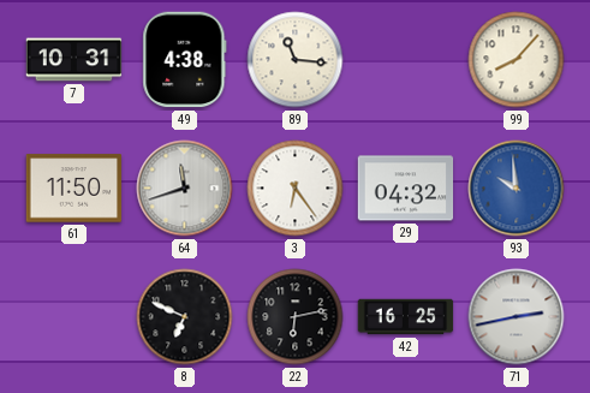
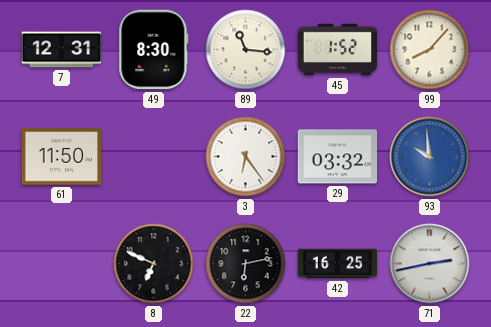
7: 10:31 -> 12:31
49: 4:38 -> 8:30
45: none -> 1:52
64: 11:42 -> none
29: 04:32 -> 03:32
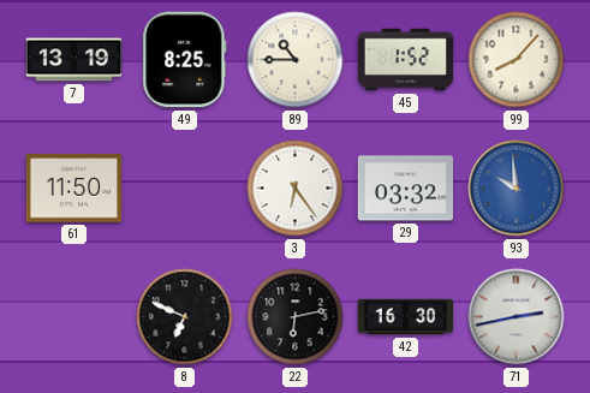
7: 12:31 -> 13:19
49: 8:30 -> 8:25
89: 11:16 -> 10:45
42: 16:25 -> 16:30
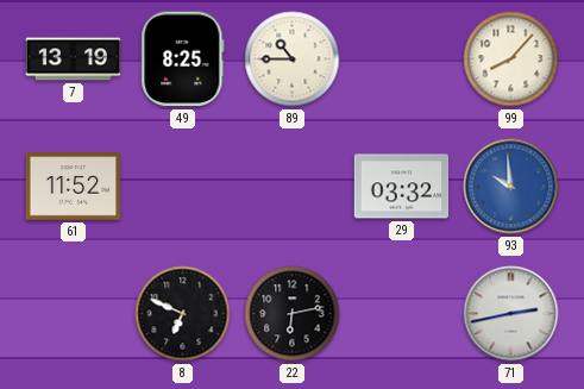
45: 1:52 -> none
61: 11:50 -> 11:52
3: 6:24 -> none
42: 16:30 -> none
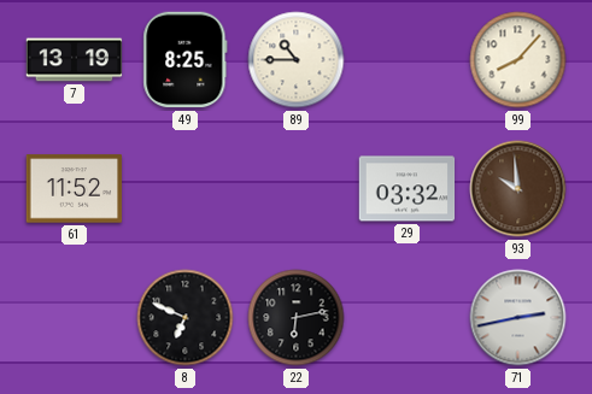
93 dial: blue -> brown
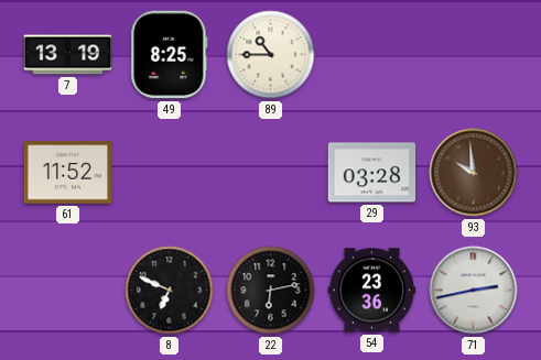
99: 8:07 -> none
29: 03:32 -> 03:28
54: none -> 23:36
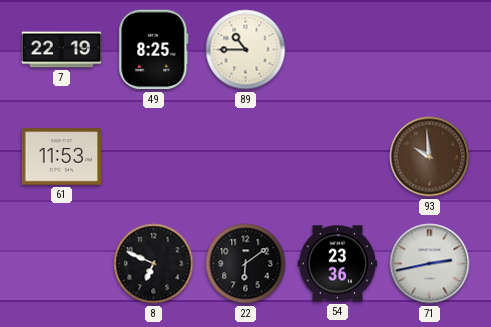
7: 13:19 -> 22:19
61: 11:52 -> 11:53
29: 03:28 -> none
22: 6:13 -> 6:09
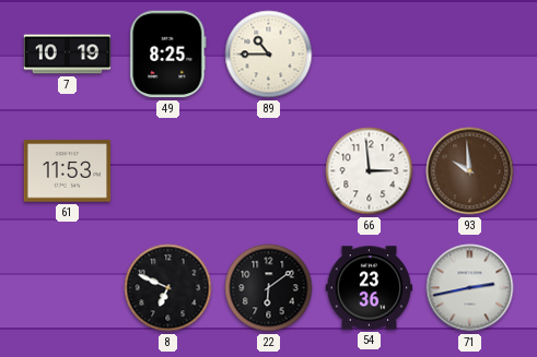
7: 22:19 -> 10:19
66: none -> 2:59
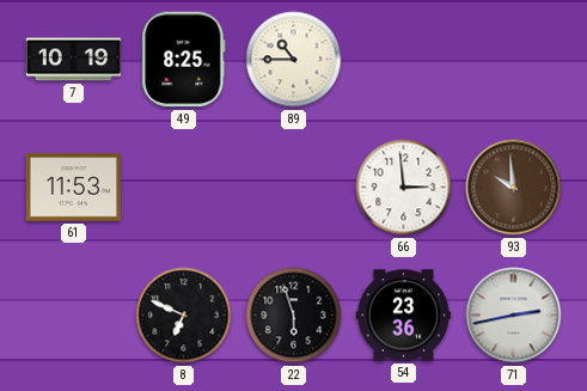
22: 6:09 -> 5:57
